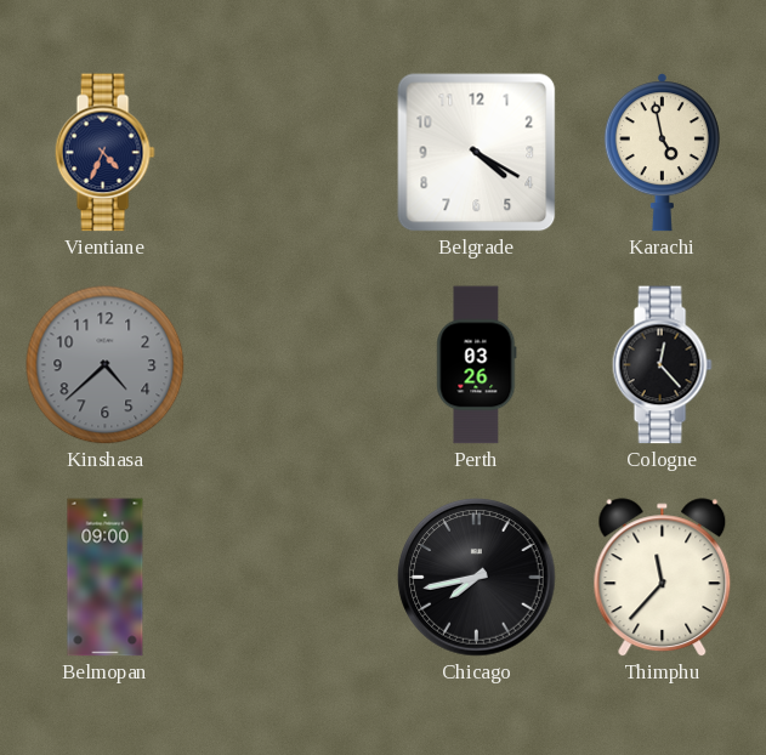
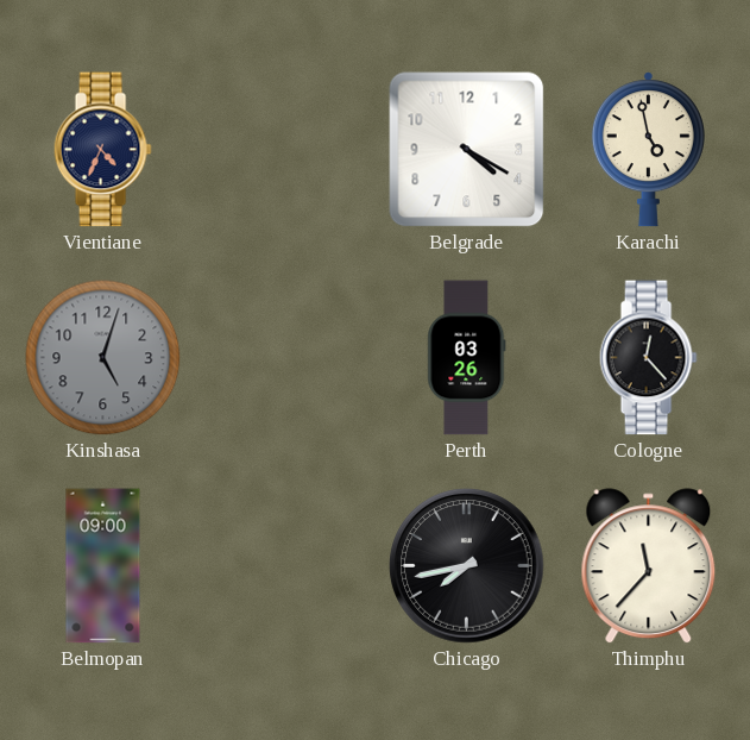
Kinshasa: 4:38 -> 5:03
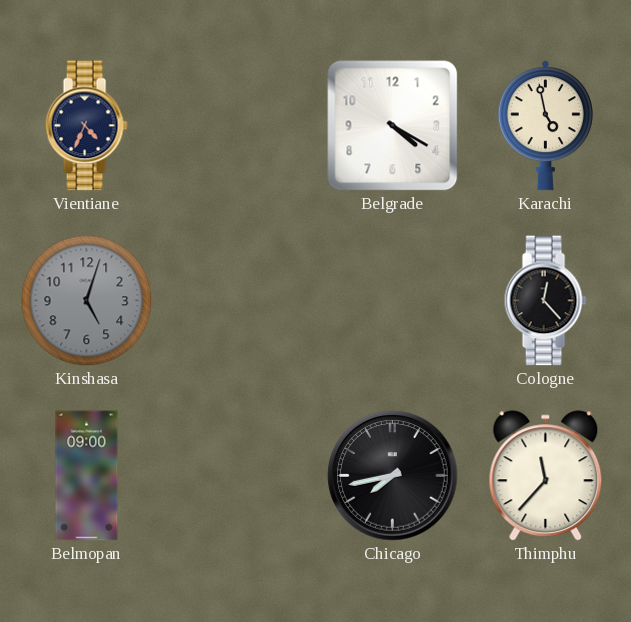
Perth: 03:26 -> none
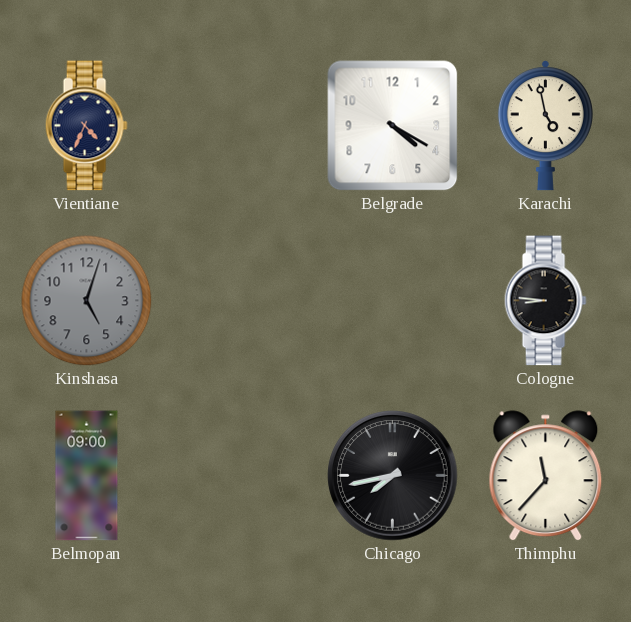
Cologne: 12:23 -> 8:46
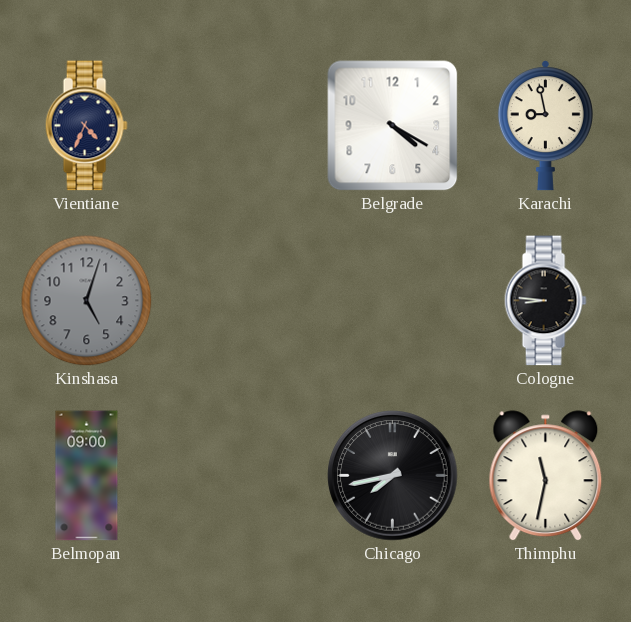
Karachi: 4:58 -> 8:58
Thimphu: 11:37 -> 11:32
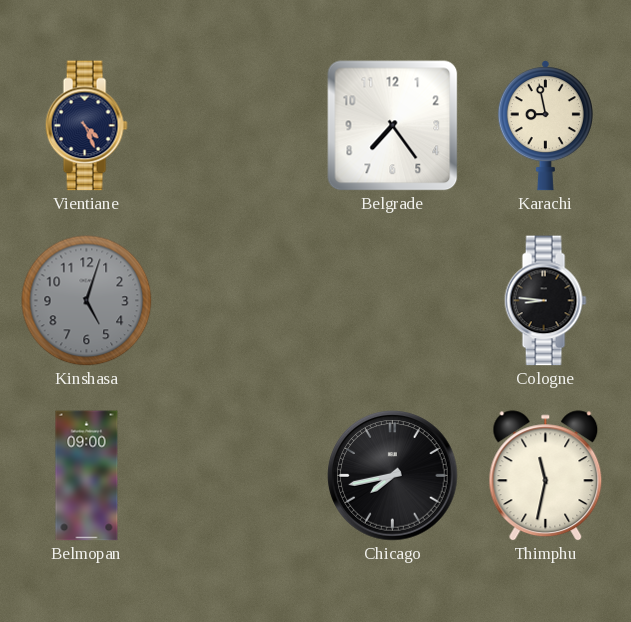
Vientiane: 4:34 -> 4:26
Belgrade: 4:20 -> 7:24
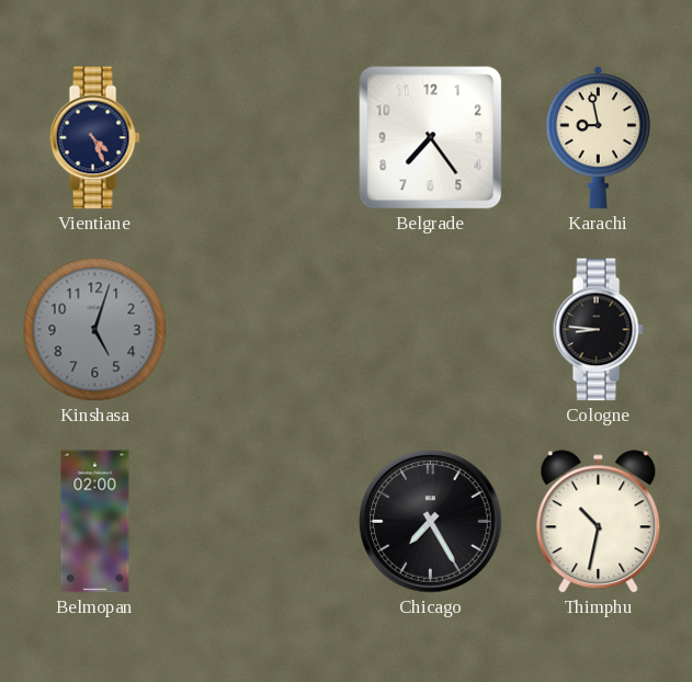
Belmopan: 09:00 -> 02:00
Chicago: 7:43 -> 7:25
Thimphu: 11:32 -> 10:32
